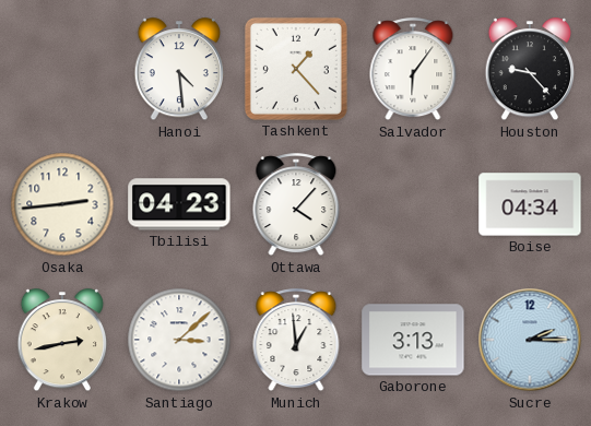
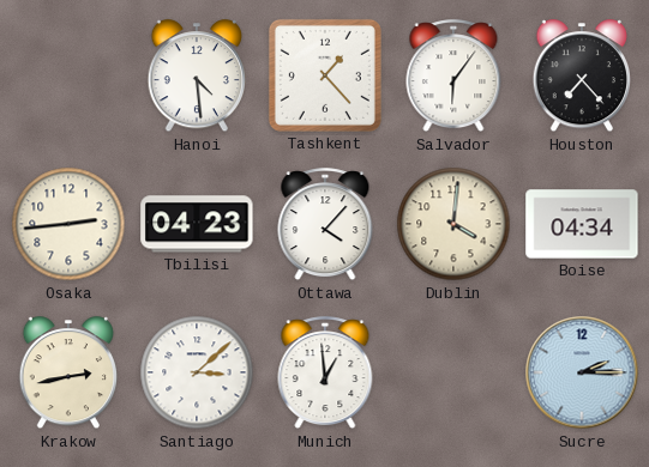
Houston: 9:23 -> 7:23
Dublin: none -> 4:01
Gaborone: 3:13 -> none
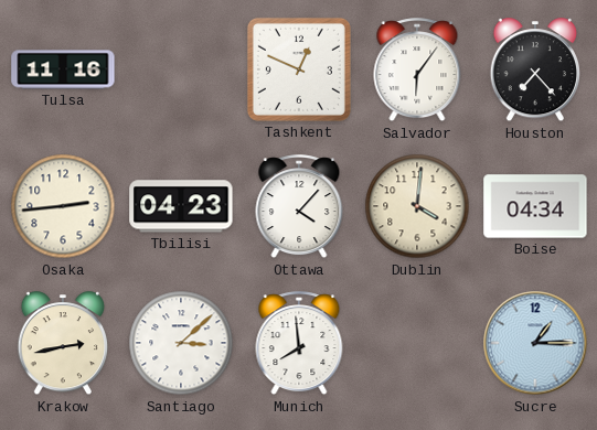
Tulsa: none -> 11:16
Hanoi: 4:29 -> none
Tashkent: 1:23 -> 12:49
Munich: 12:59 -> 7:59
Sucre: 2:15 -> 1:15
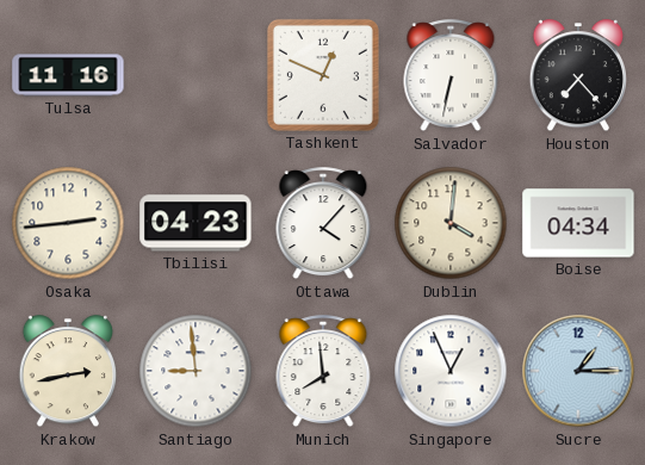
Salvador: 6:06 -> 6:32
Santiago: 3:08 -> 8:59
Singapore: none -> 12:56
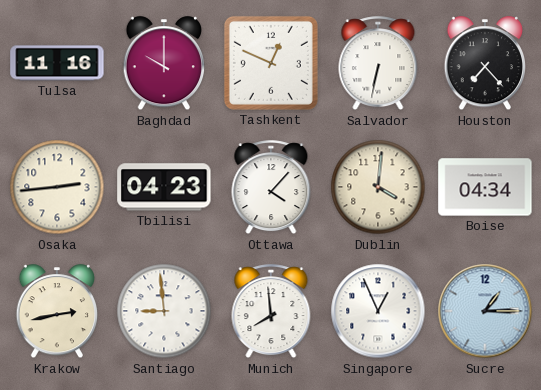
Baghdad: none -> 10:00
